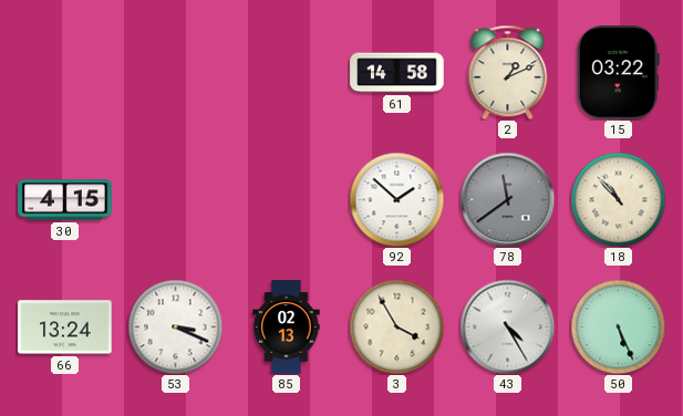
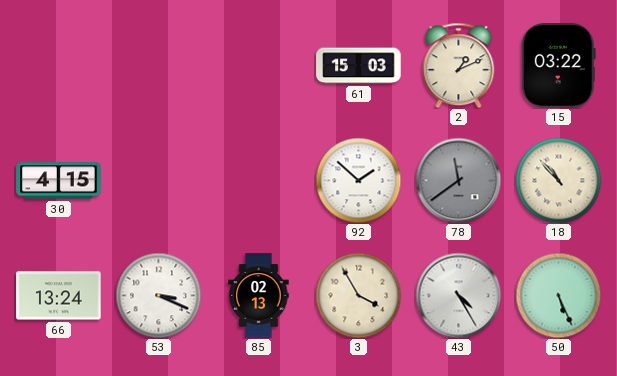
61: 14:58 -> 15:03
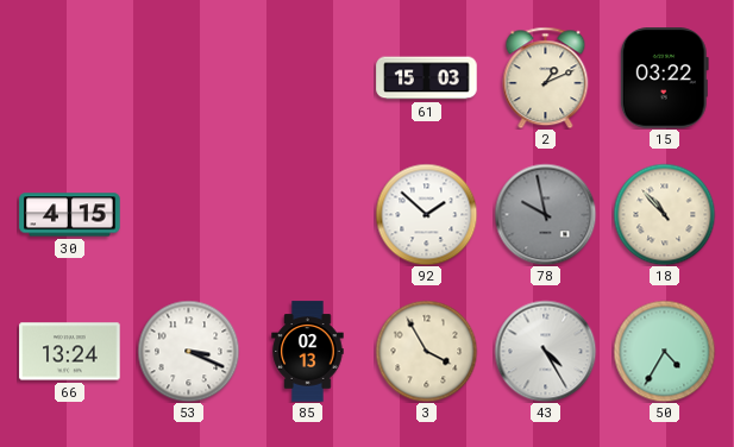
78: 11:39 -> 9:58
50: 5:26 -> 4:35
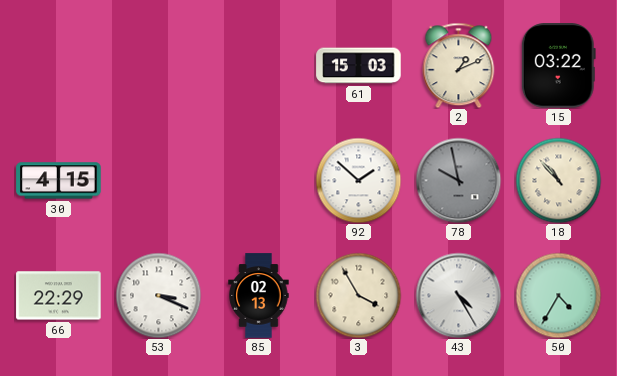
66: 13:24 -> 22:29
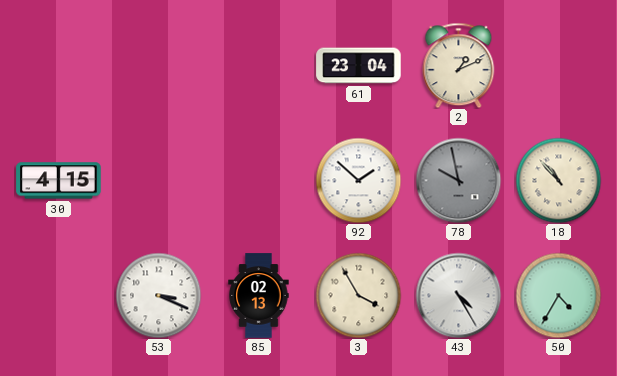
61: 15:03 -> 23:04
15: 03:22 -> none
66: 22:29 -> none
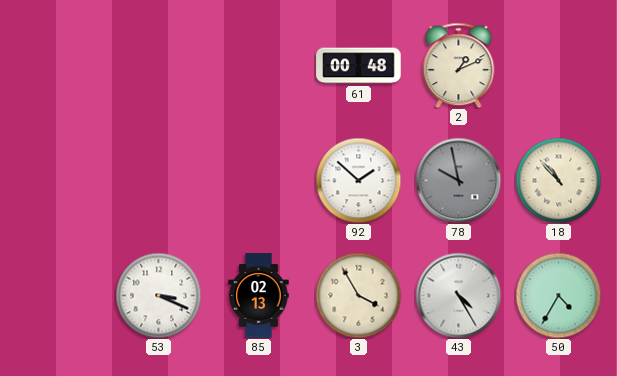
61: 23:04 -> 00:48
30: 4:15 -> none
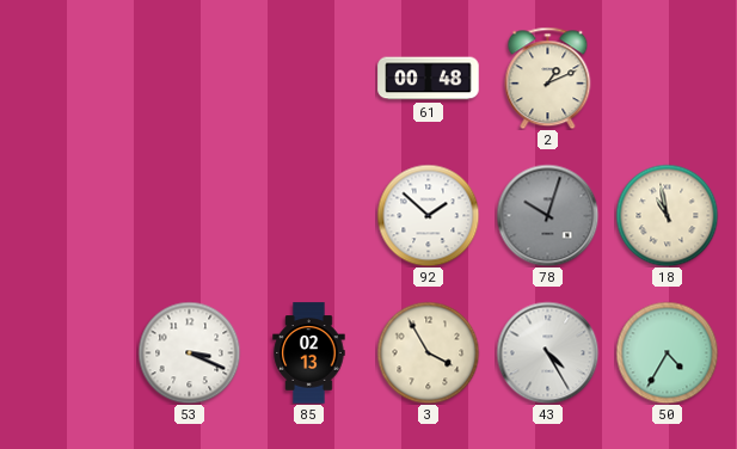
78: 9:58 -> 10:03
18: 10:53 -> 10:58
